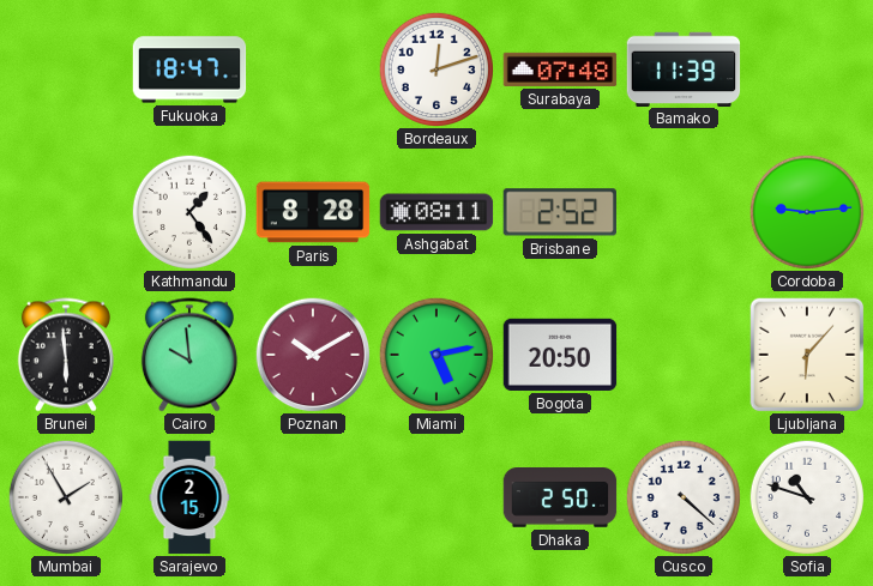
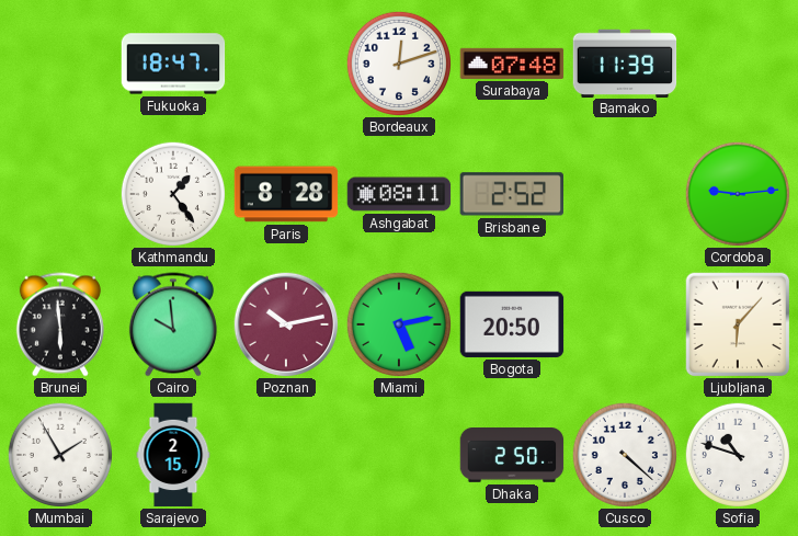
Poznan: 10:10 -> 10:13
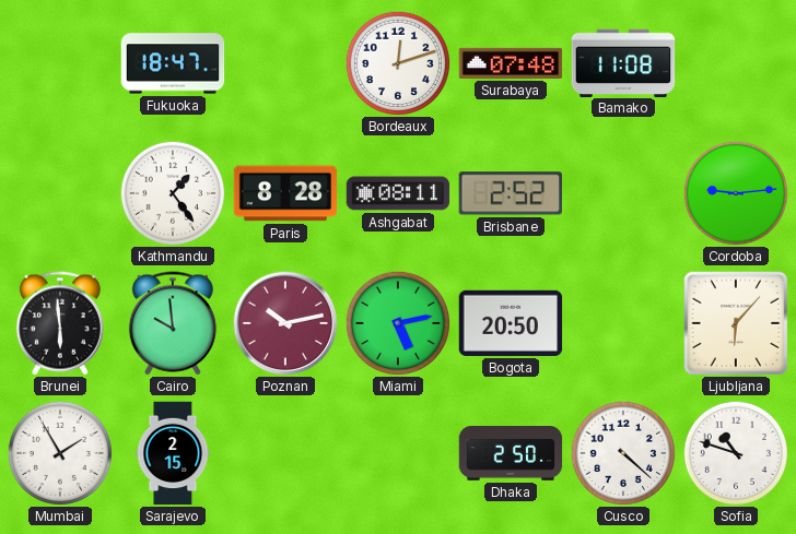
Bamako: 11:39 -> 11:08
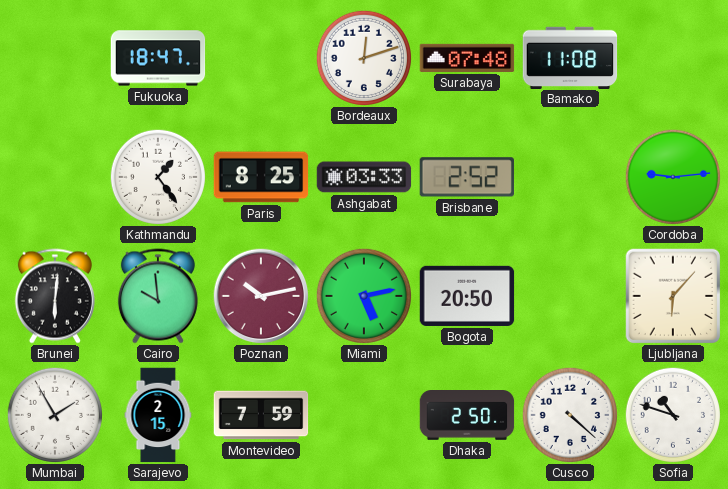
Paris: 8:28 -> 8:25
Ashgabat: 08:11 -> 03:33
Brunei: 5:59 -> 6:01
Montevideo: none -> 7:59
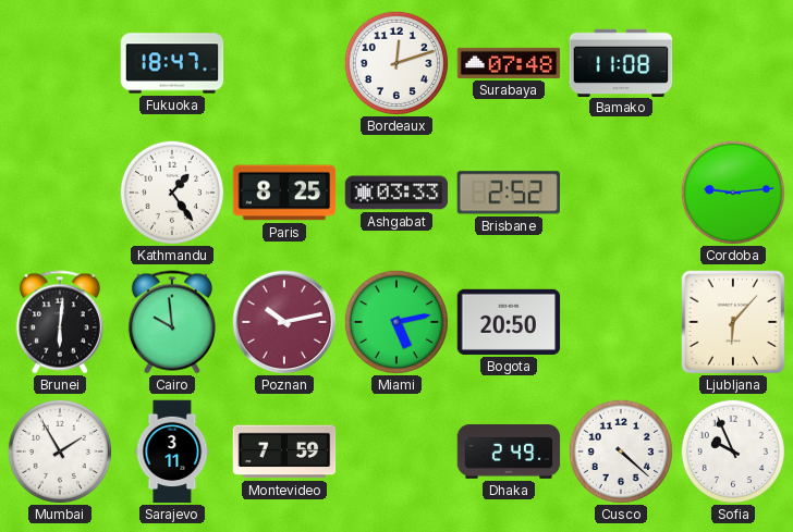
Sarajevo: 2:15 -> 3:11
Dhaka: 2:50 -> 2:49
Sofia: 10:48 -> 9:56
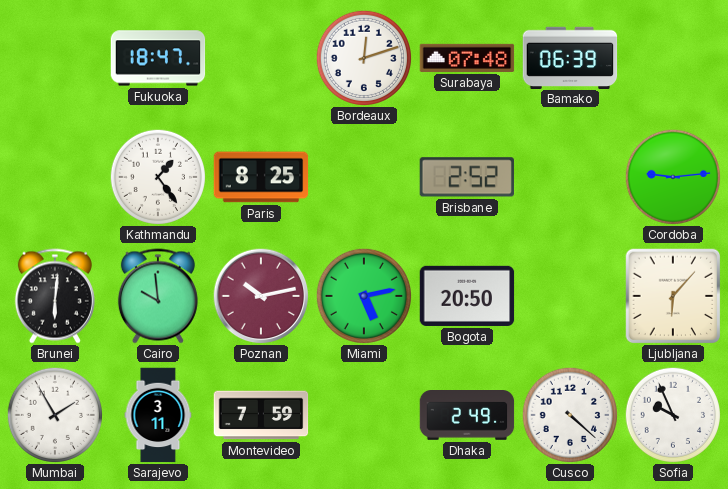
Bamako: 11:08 -> 06:39
Ashgabat: 03:33 -> none
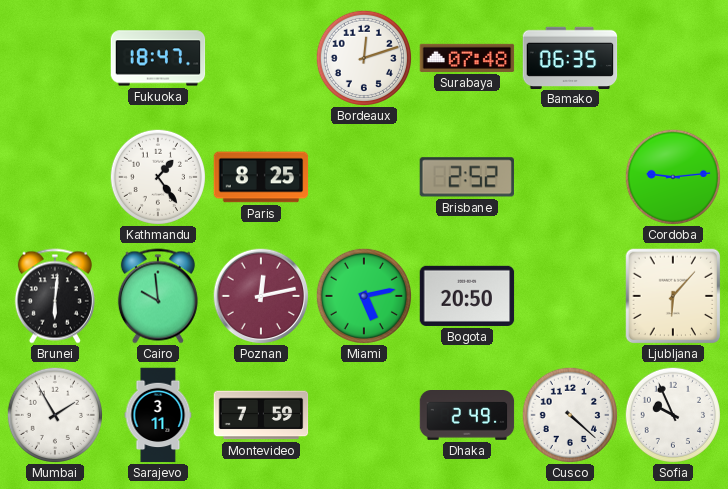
Bamako: 06:39 -> 06:35
Poznan: 10:13 -> 12:13
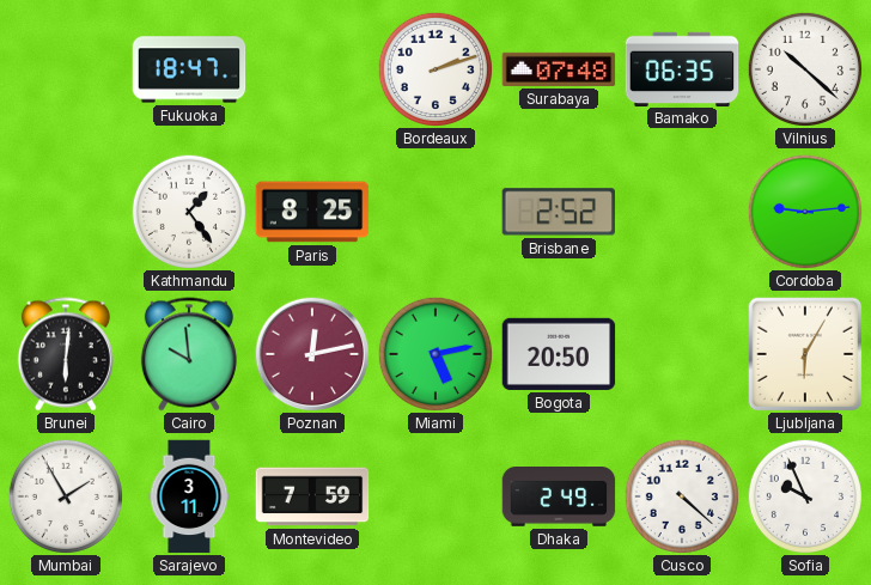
Bordeaux: 12:12 -> 2:12
Vilnius: none -> 10:22
Ljubljana: 6:07 -> 6:05
